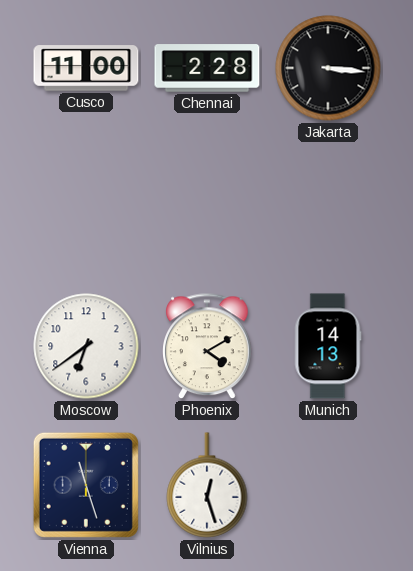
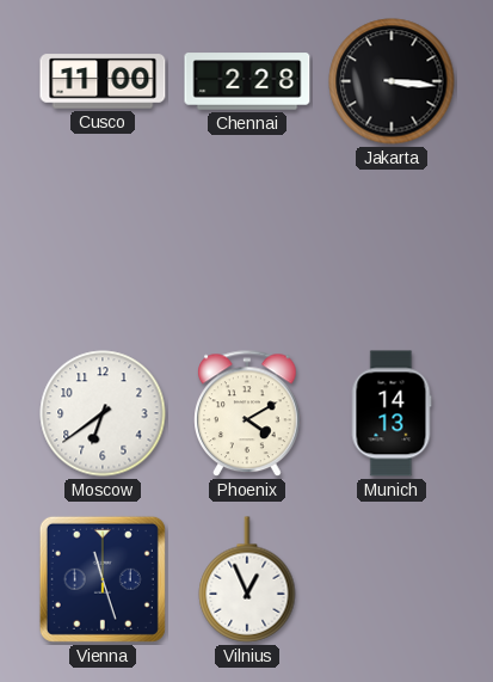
Vilnius: 12:27 -> 12:56
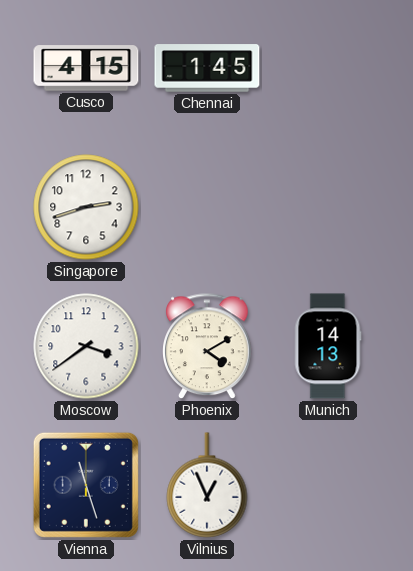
Cusco: 11:00 -> 4:15
Chennai: 2:28 -> 1:45
Jakarta: 3:16 -> none
Singapore: none -> 2:42
Moscow: 6:39 -> 3:39
